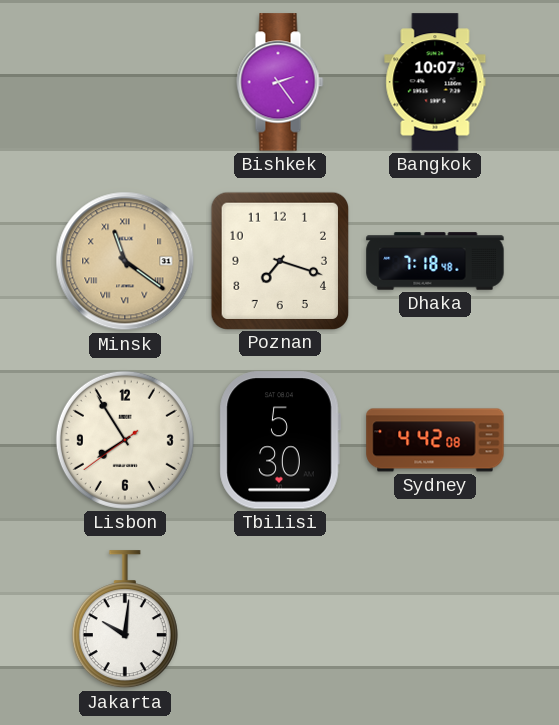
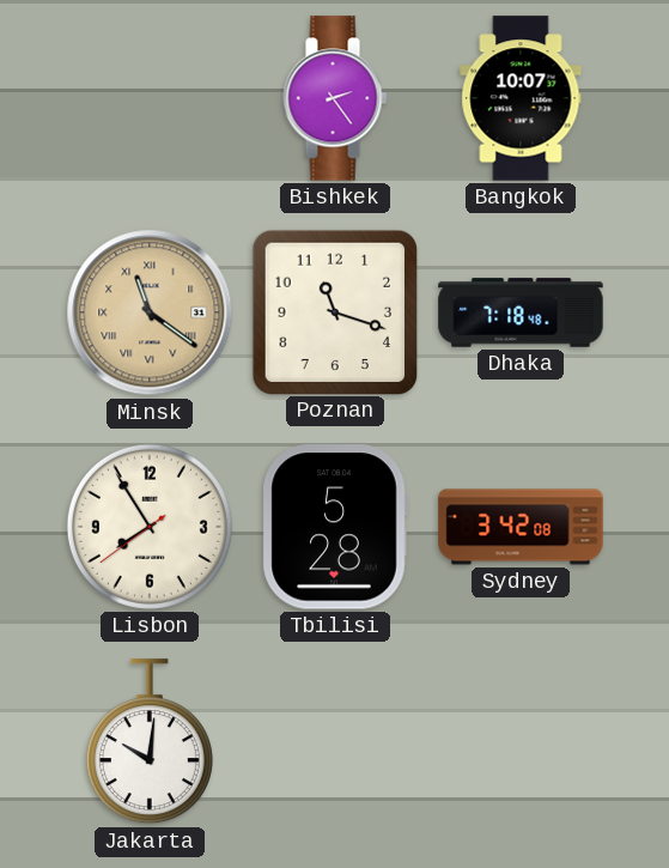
Poznan: 7:18 -> 11:18
Tbilisi: 5:30 -> 5:28
Sydney: 4:42 -> 3:42
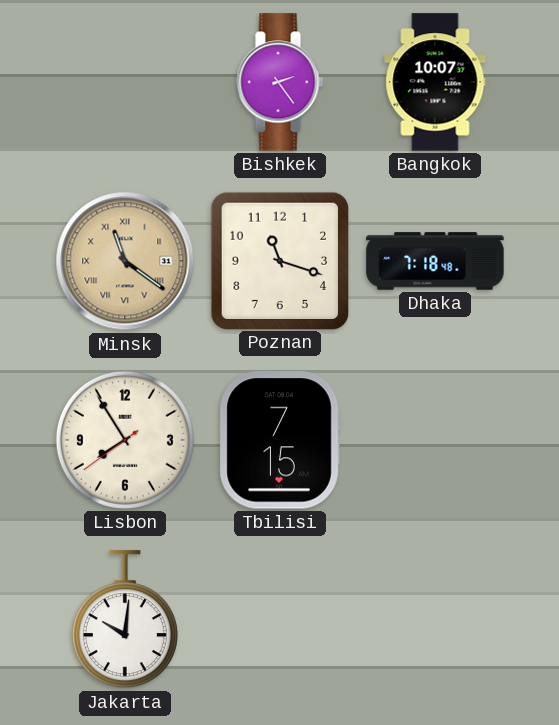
Tbilisi: 5:28 -> 7:15
Sydney: 3:42 -> none
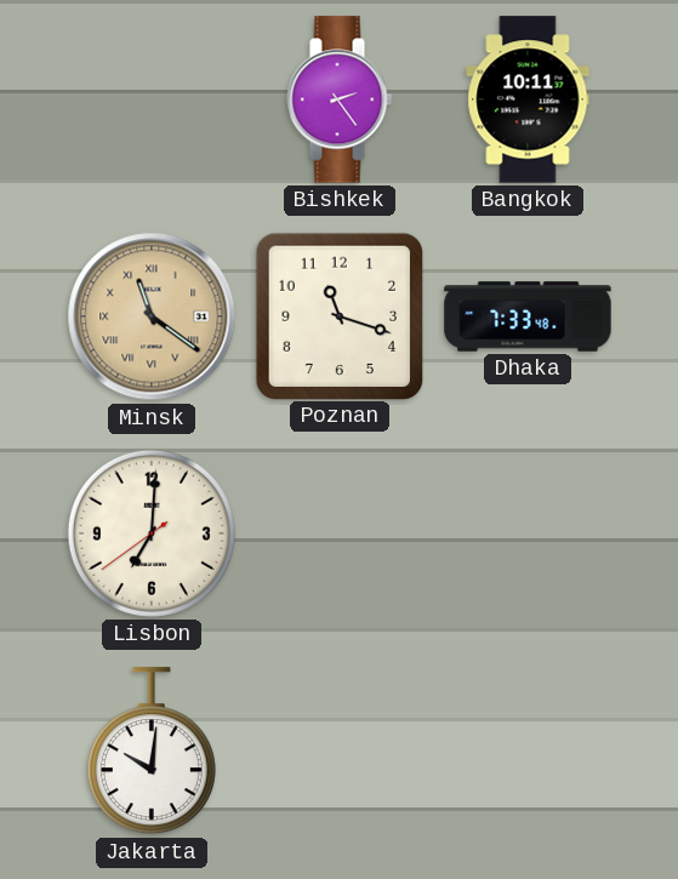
Bangkok: 10:07 -> 10:11
Dhaka: 7:18 -> 7:33
Lisbon: 7:54 -> 7:00
Tbilisi: 7:15 -> none
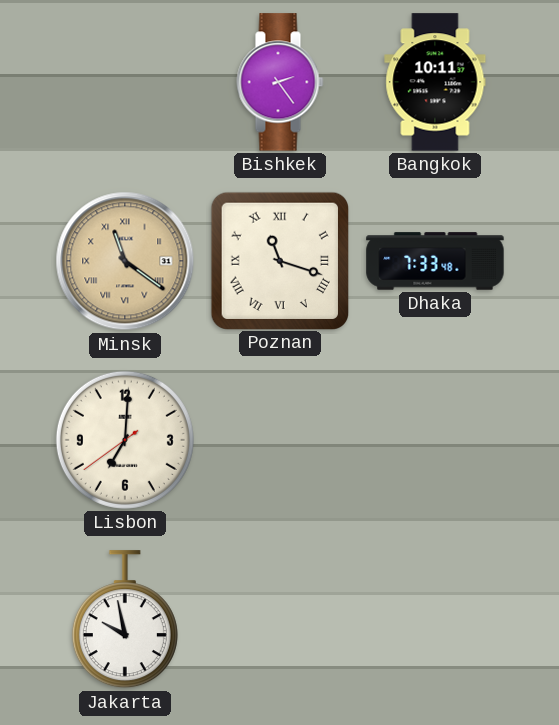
Poznan numerals: Arabic -> Roman
Jakarta: 10:01 -> 9:58
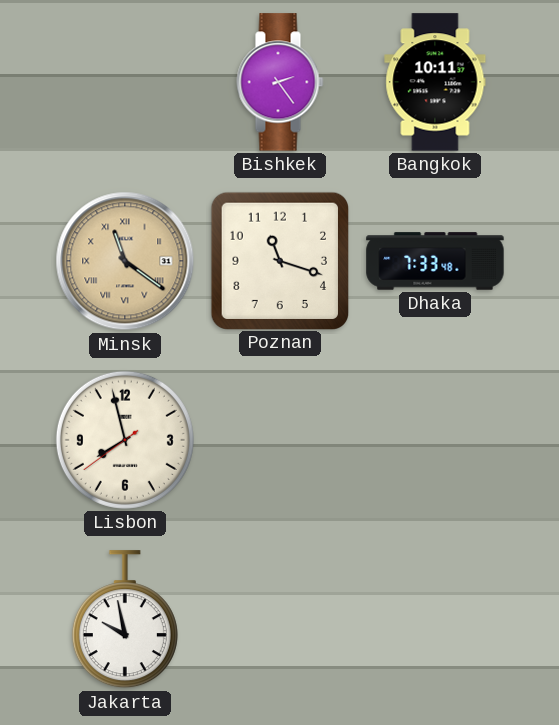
Poznan numerals: Roman -> Arabic
Lisbon: 7:00 -> 7:57
